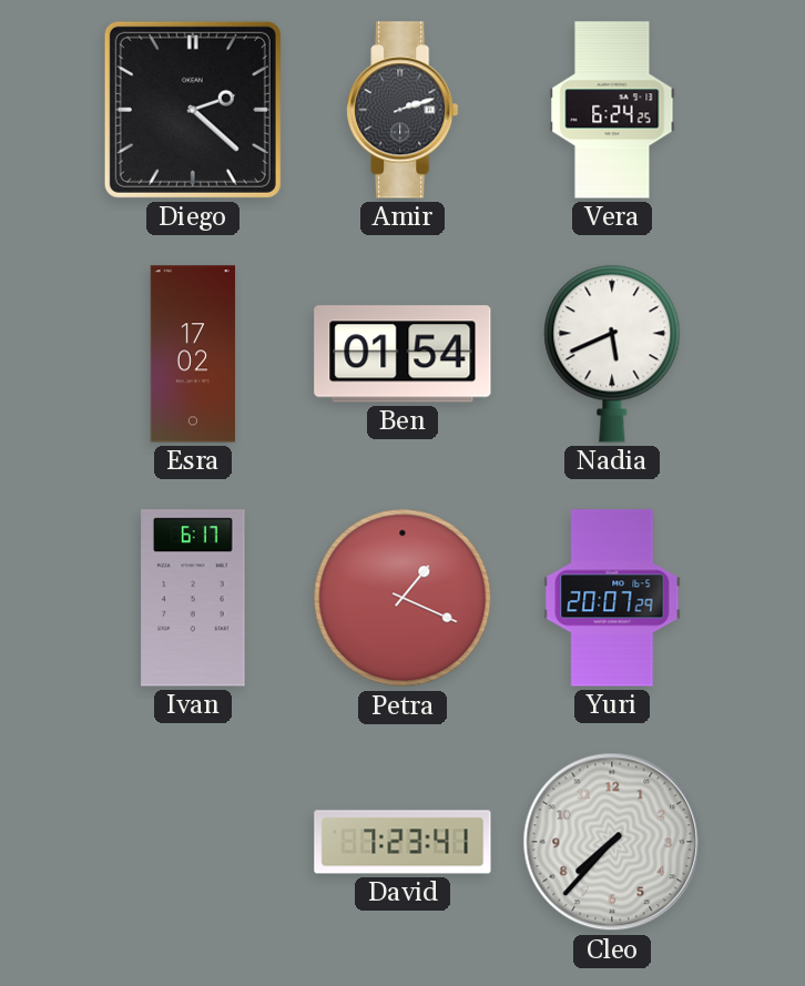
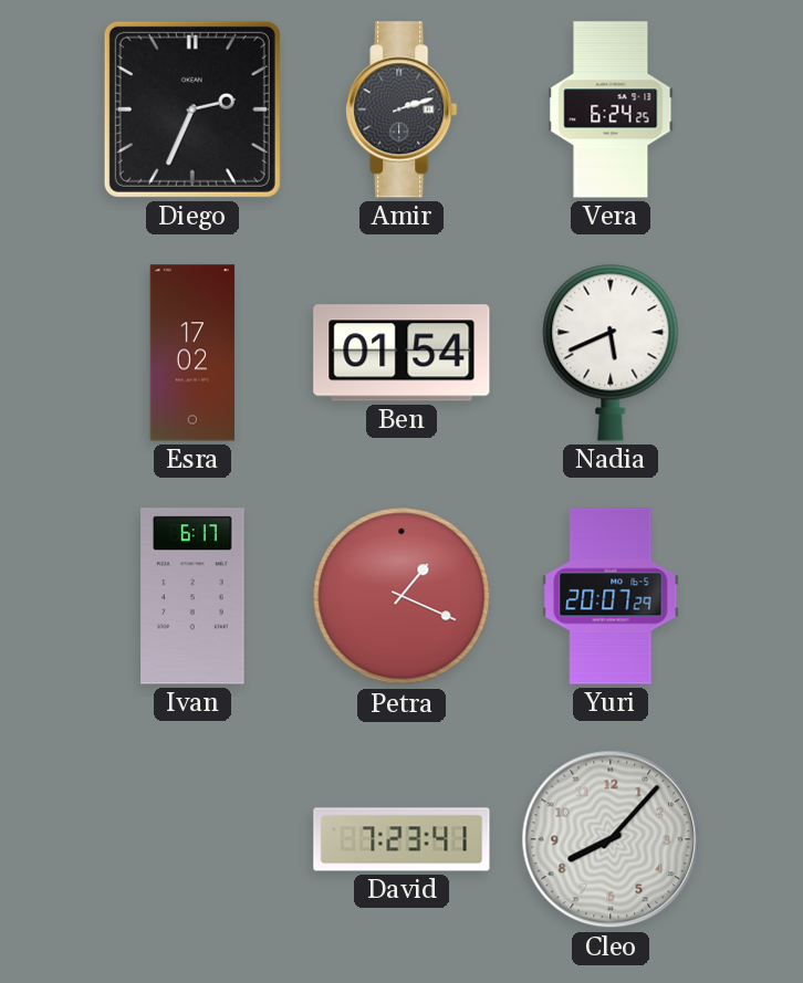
Diego: 2:22 -> 2:34
Cleo: 7:37 -> 8:07
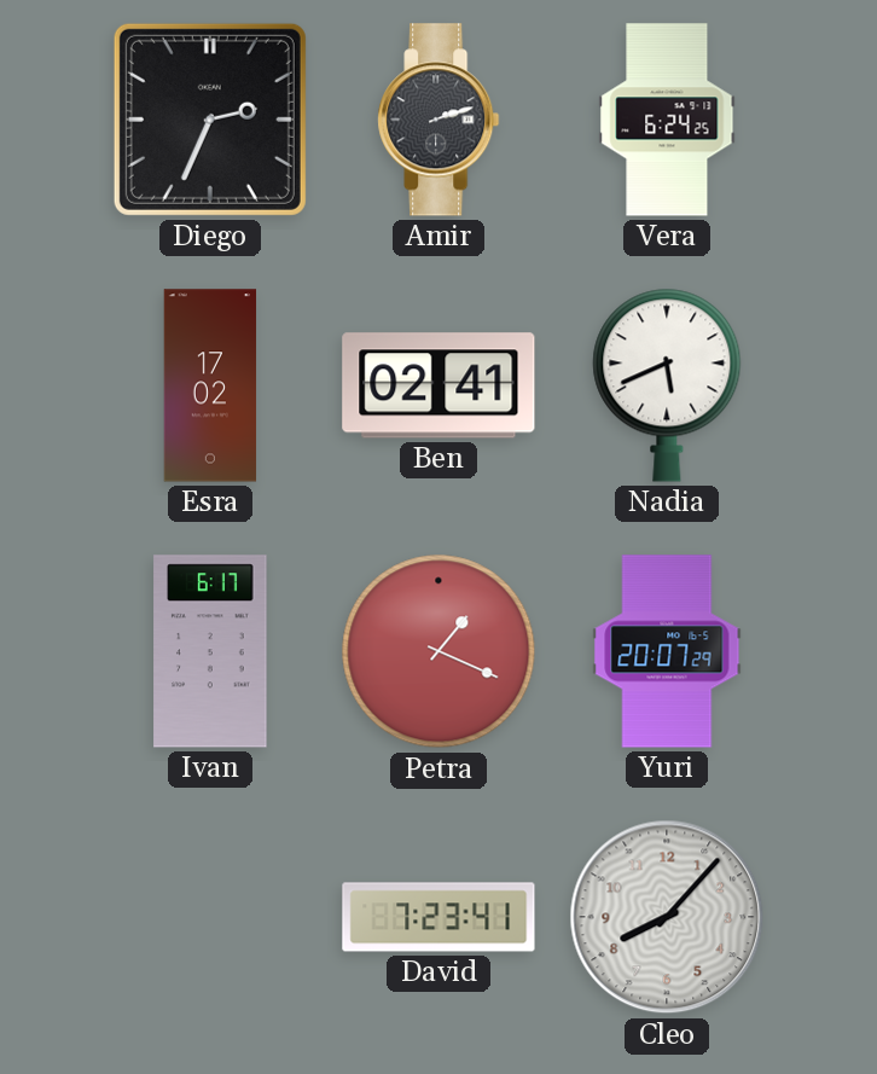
Ben: 01:54 -> 02:41
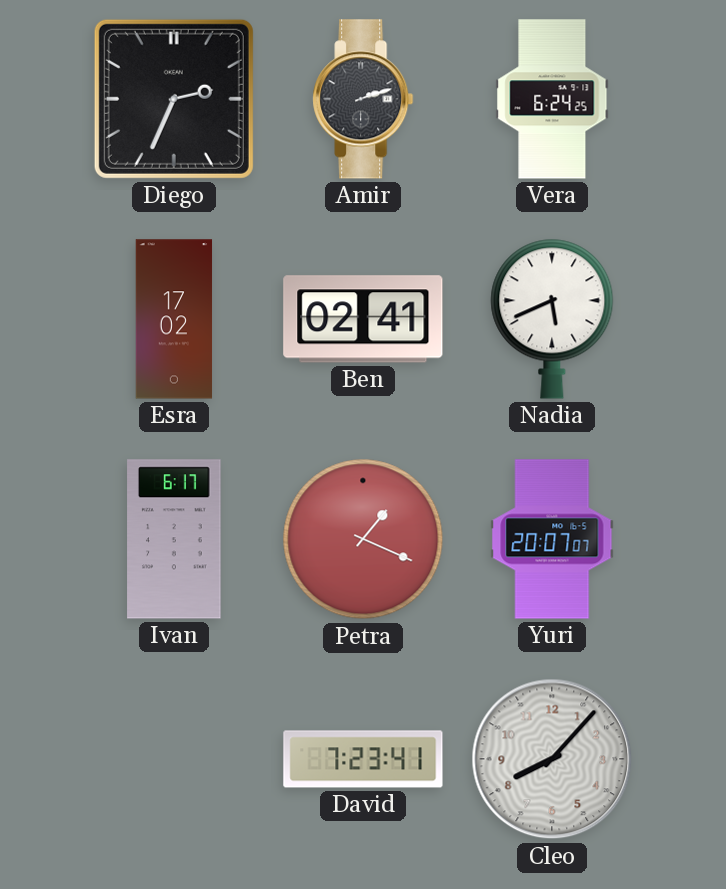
Yuri: 20:07:29 -> 20:07:07
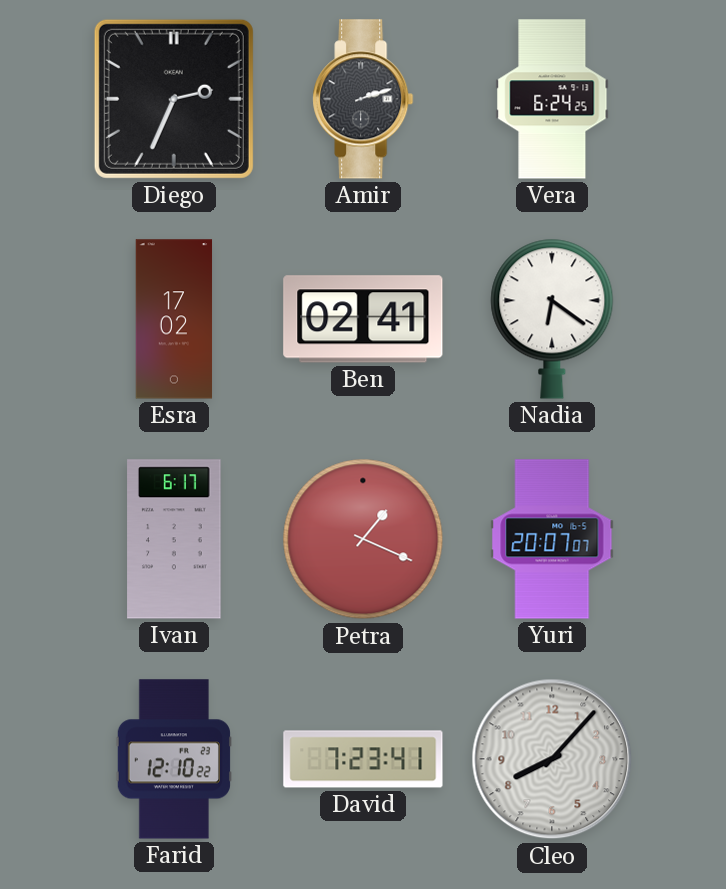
Nadia: 5:41 -> 6:21
Farid: none -> 12:10
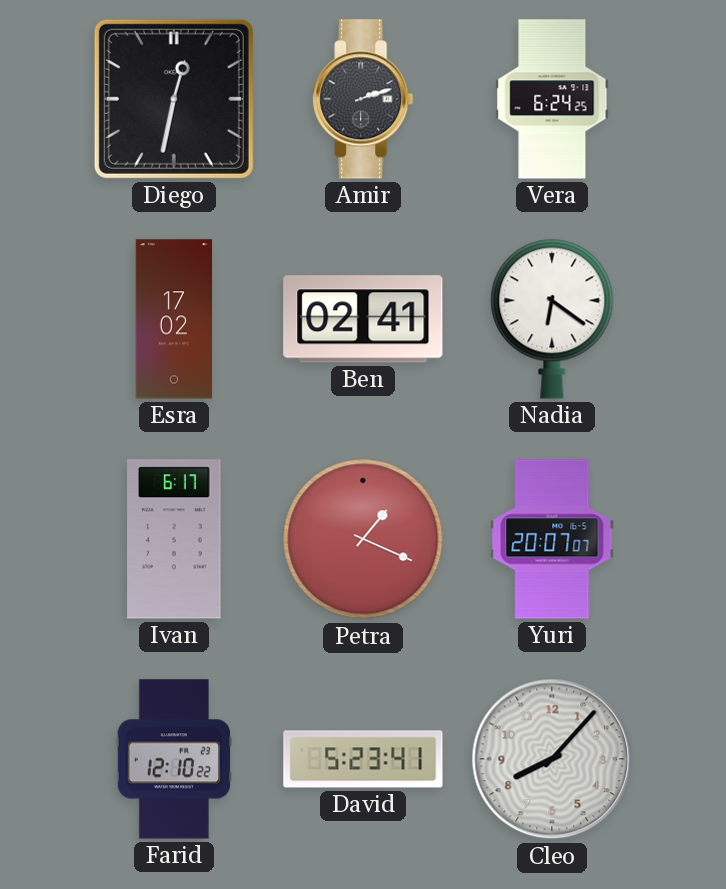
Diego: 2:34 -> 12:32
David: 7:23 -> 5:23
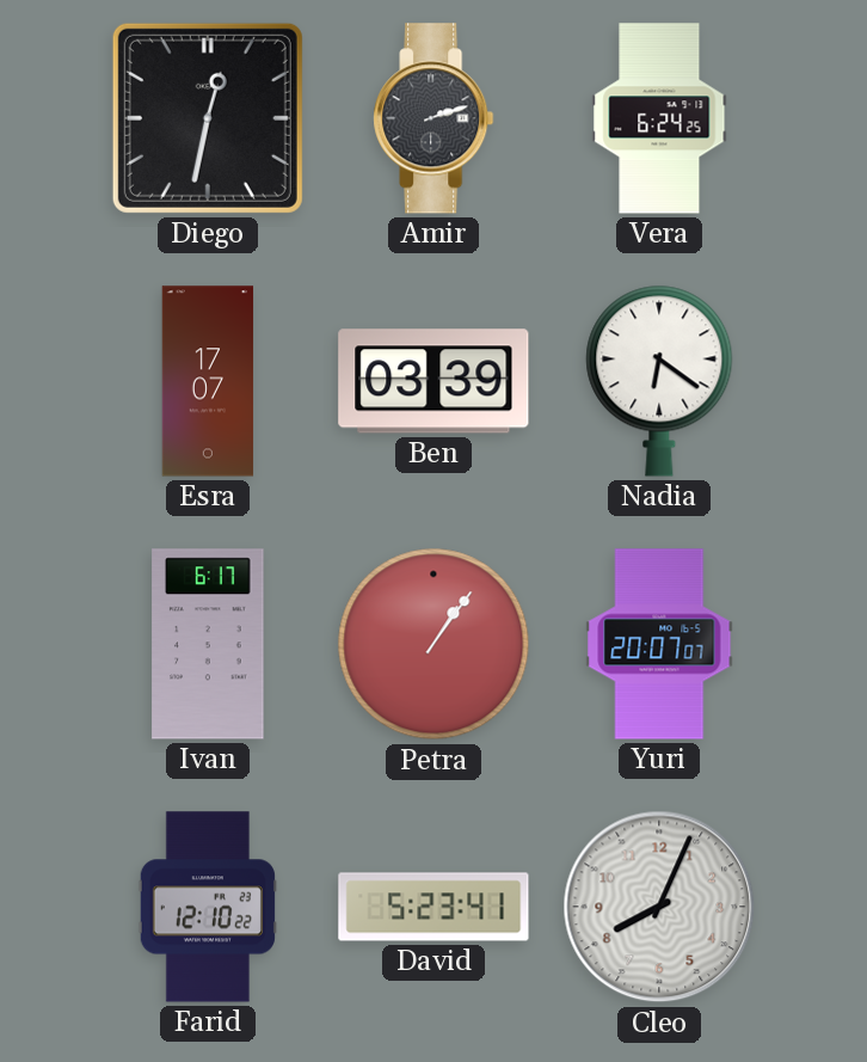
Esra: 17:02 -> 17:07
Ben: 02:41 -> 03:39
Petra: 1:19 -> 1:06
Cleo: 8:07 -> 8:04
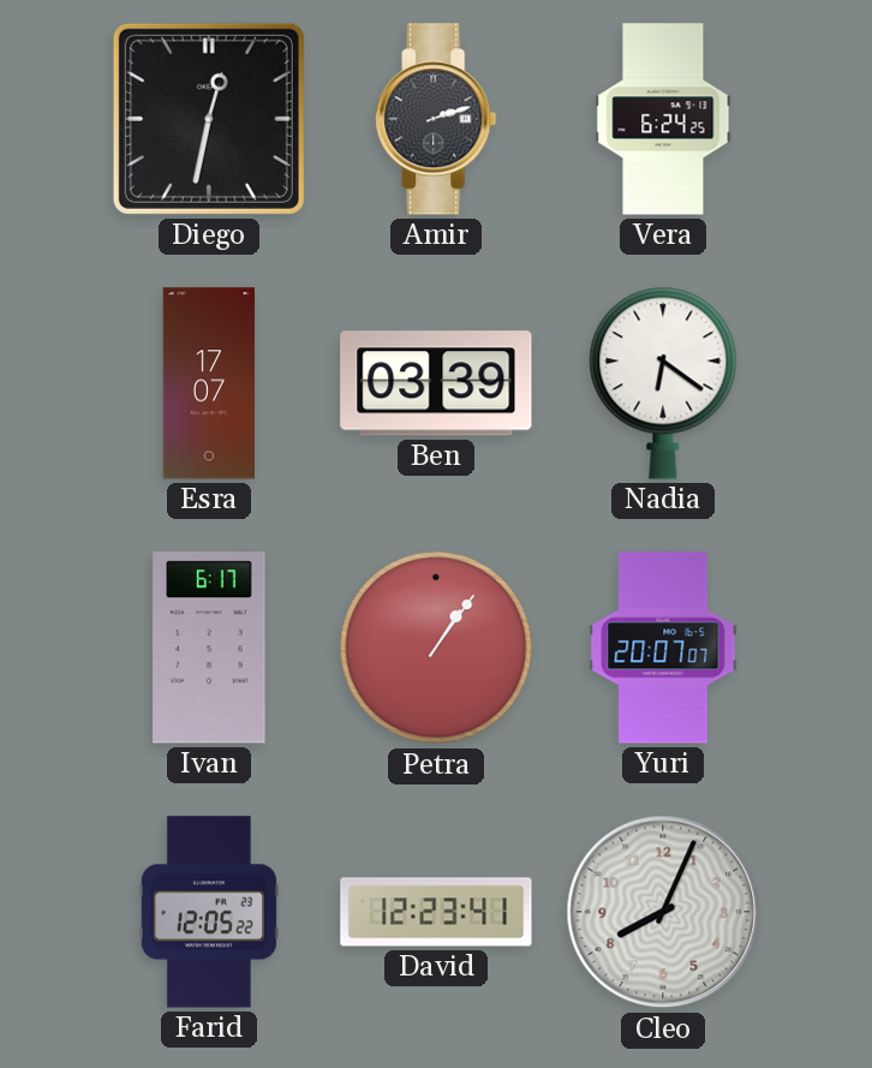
Farid: 12:10 -> 12:05
David: 5:23 -> 12:23
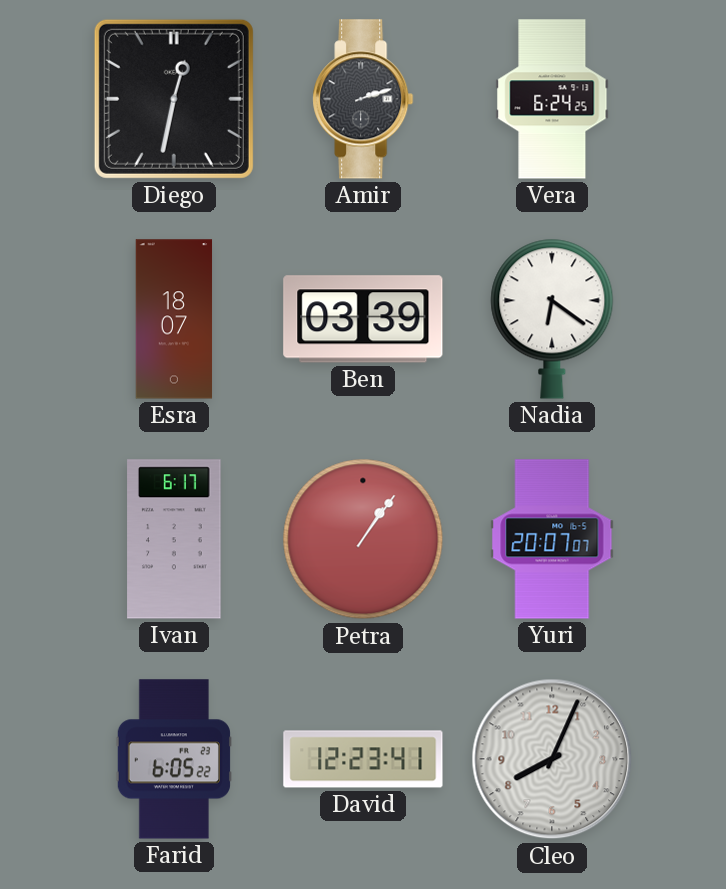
Esra: 17:07 -> 18:07
Farid: 12:05 -> 6:05
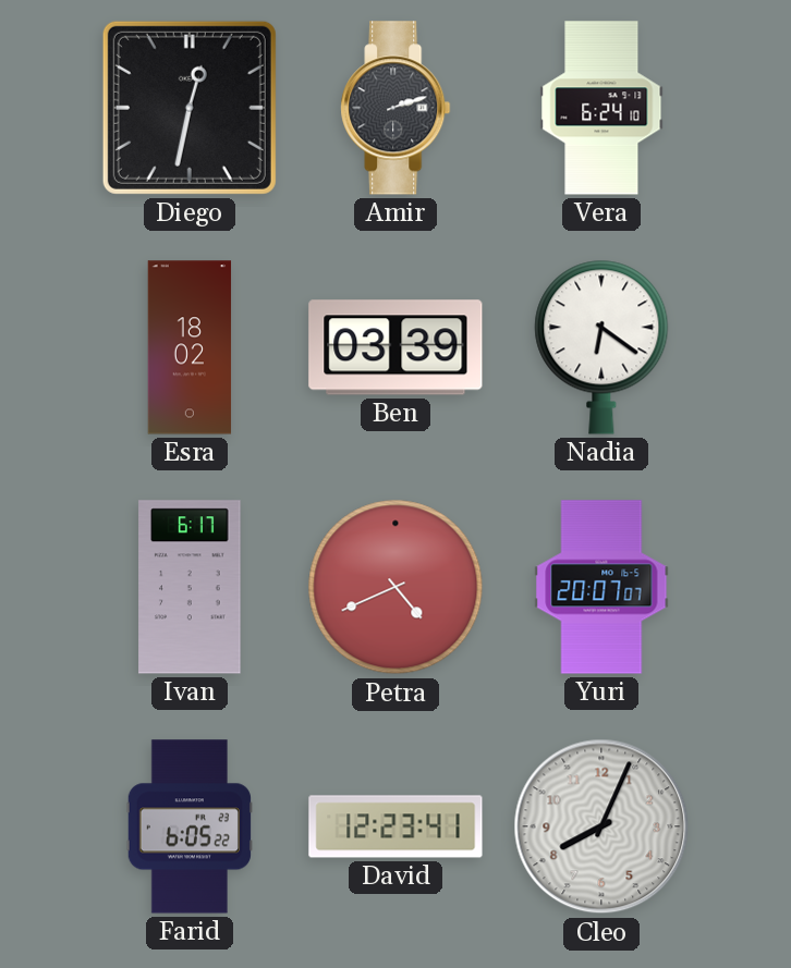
Vera: 6:24:25 -> 6:24:10
Esra: 18:07 -> 18:02
Petra: 1:06 -> 4:41
